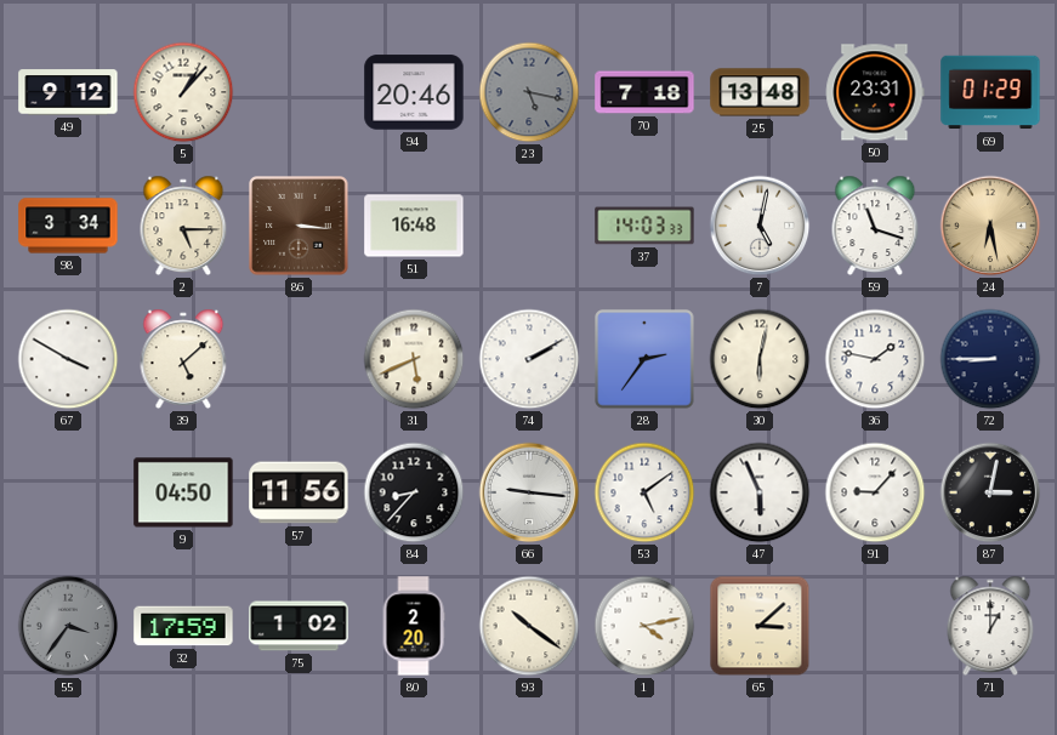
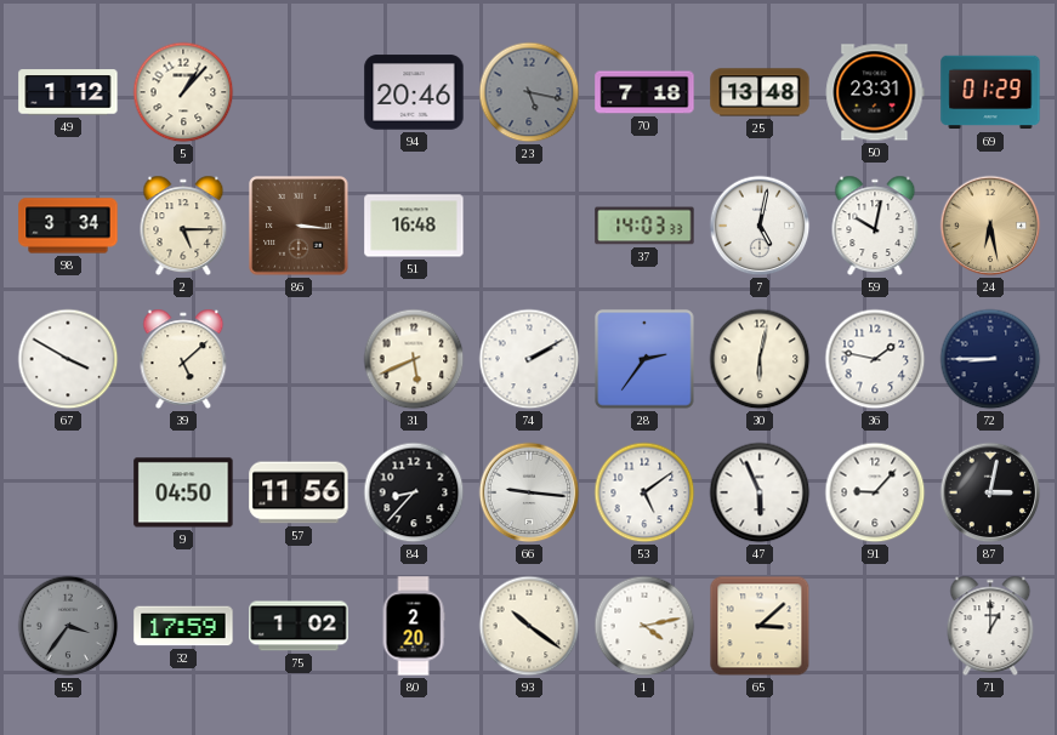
49: 9:12 -> 1:12
59: 11:18 -> 10:02
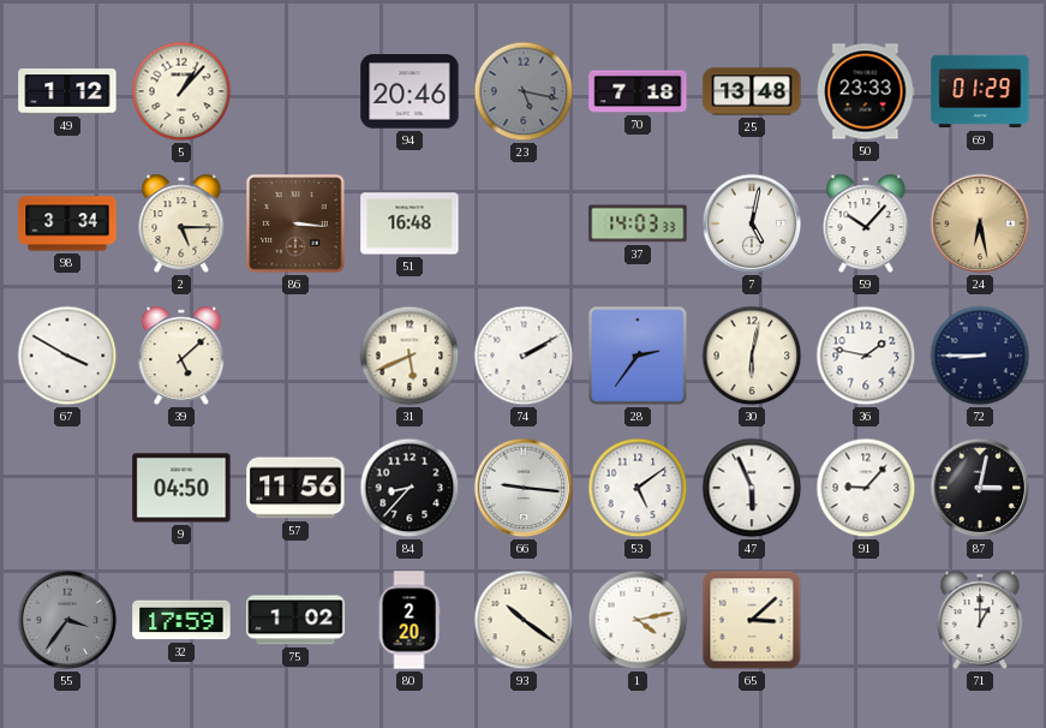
50: 23:31 -> 23:33
59: 10:02 -> 10:07
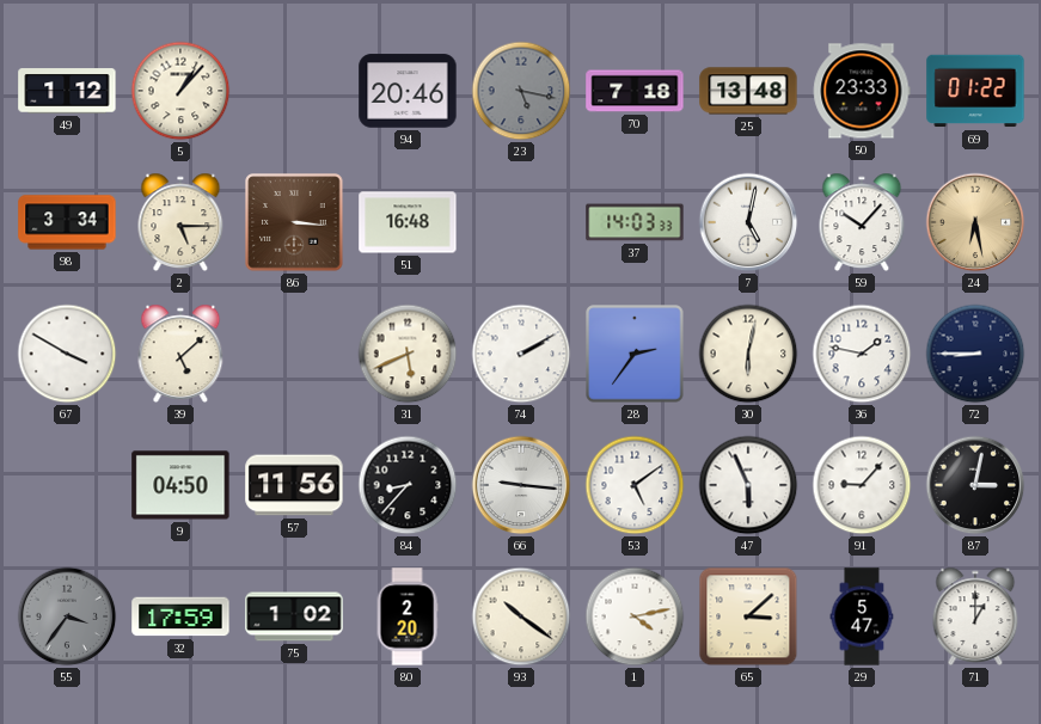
69: 01:29 -> 01:22
29: none -> 5:47
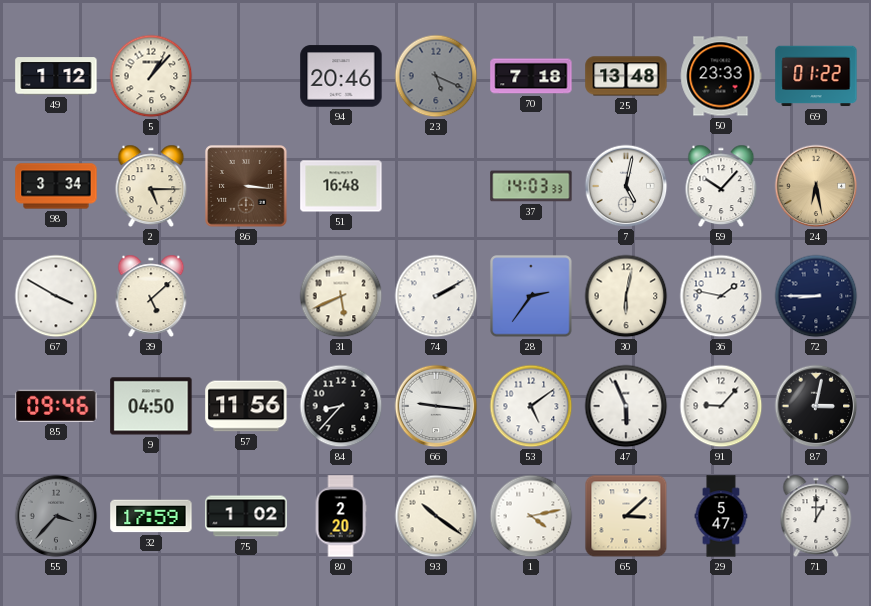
23: 5:17 -> 5:19
85: none -> 09:46
55: 3:36 -> 3:37
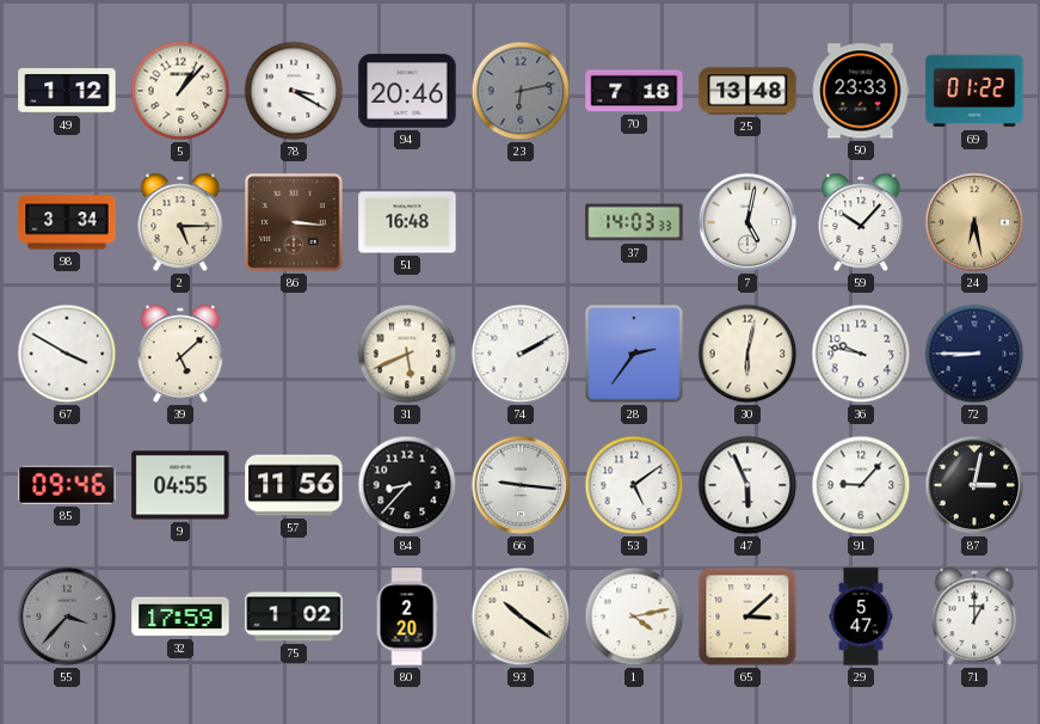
78: none -> 3:20
23: 5:19 -> 6:13
36: 1:47 -> 9:47
9: 04:50 -> 04:55
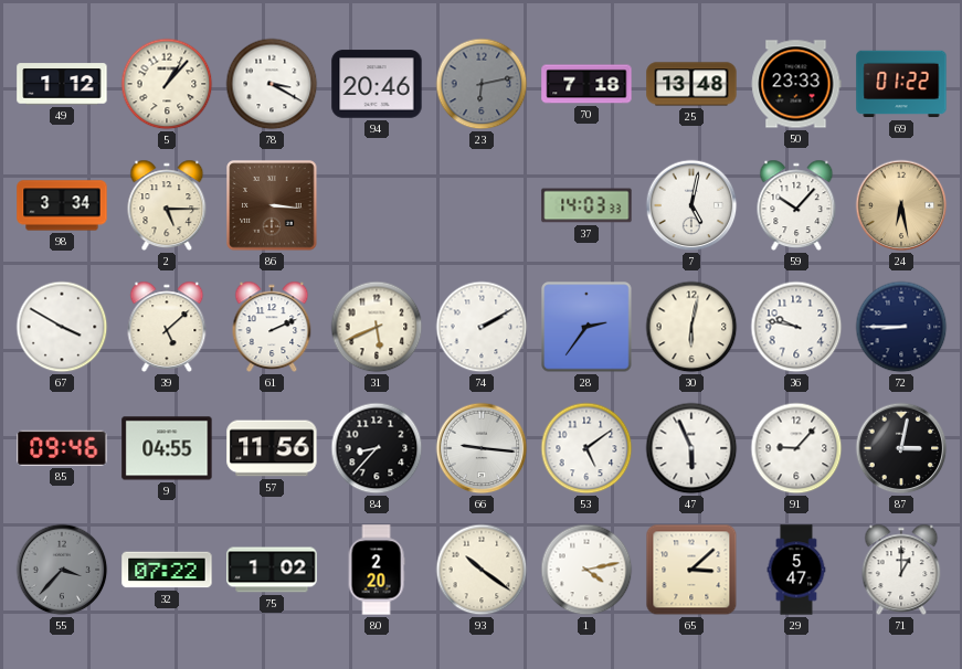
51: 16:48 -> none
61: none -> 2:11
32: 17:59 -> 07:22
